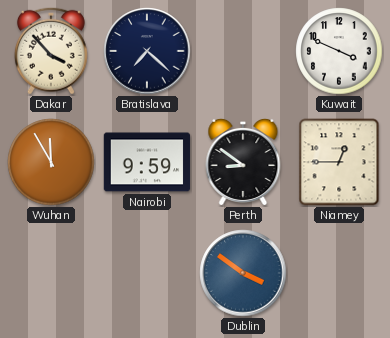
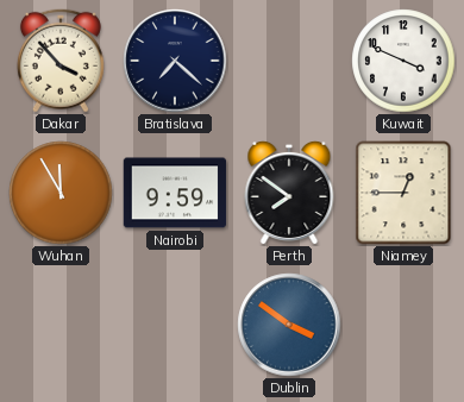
Perth: 8:51 -> 7:51
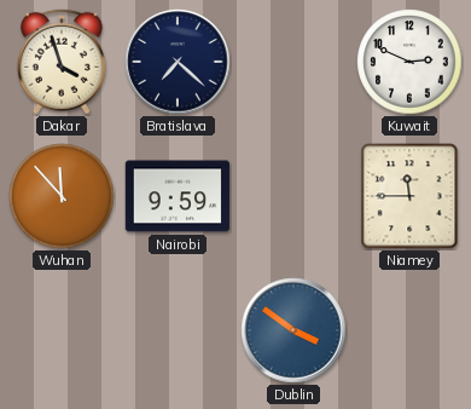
Dakar: 3:53 -> 3:57
Kuwait: 3:49 -> 2:49
Wuhan: 11:55 -> 11:53
Perth: 7:51 -> none
Niamey: 12:45 -> 11:45
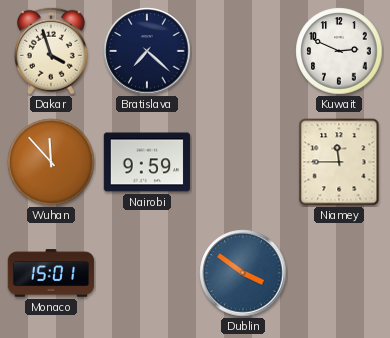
Monaco: none -> 15:01
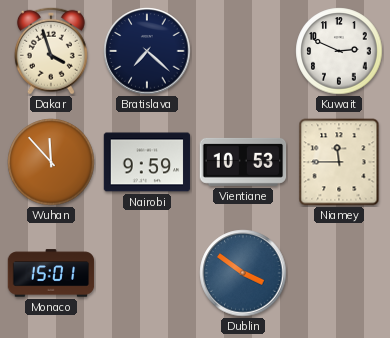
Vientiane: none -> 10:53
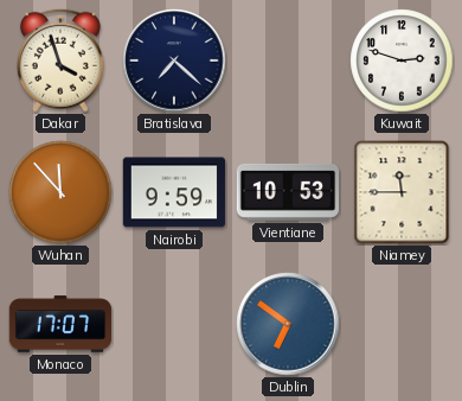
Kuwait: 2:49 -> 2:48
Monaco: 15:01 -> 17:07
Dublin: 3:51 -> 6:51
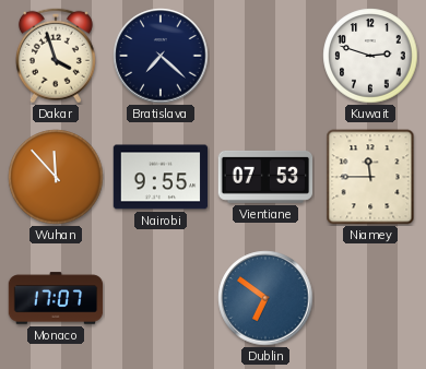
Nairobi: 9:59 -> 9:55
Vientiane: 10:53 -> 07:53
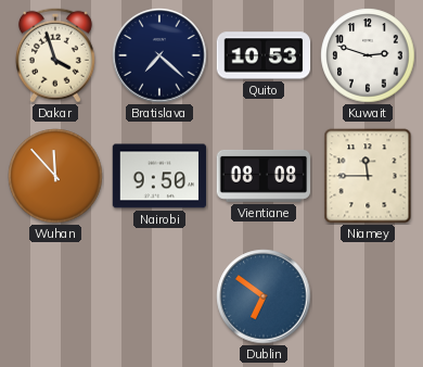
Quito: none -> 10:53
Nairobi: 9:55 -> 9:50
Vientiane: 07:53 -> 08:08
Monaco: 17:07 -> none
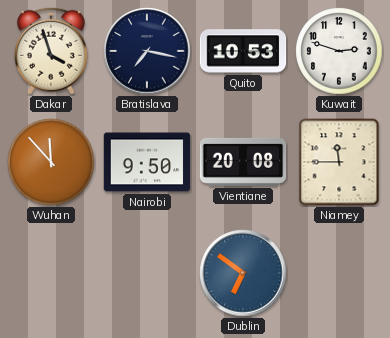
Bratislava: 7:22 -> 7:17
Vientiane: 08:08 -> 20:08
